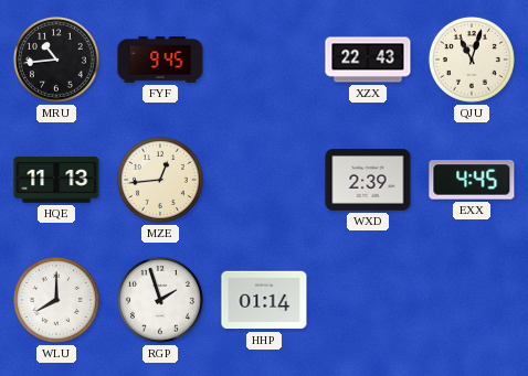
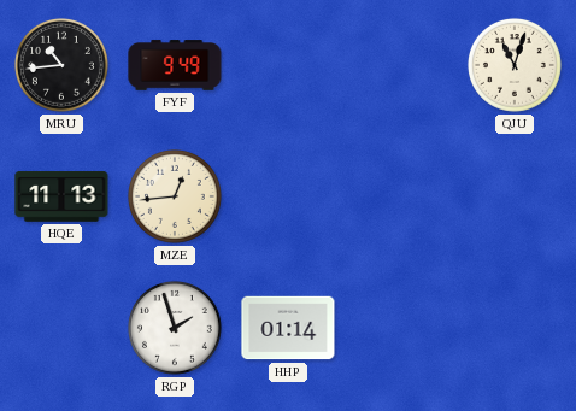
FYF: 9:45 -> 9:49
XZX: 22:43 -> none
WXD: 2:39 -> none
EXX: 4:45 -> none
WLU: 8:00 -> none
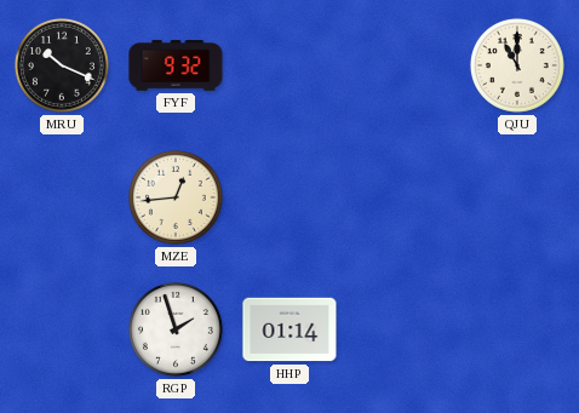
MRU: 10:44 -> 10:19
FYF: 9:49 -> 9:32
QJU: 11:03 -> 11:00
HQE: 11:13 -> none
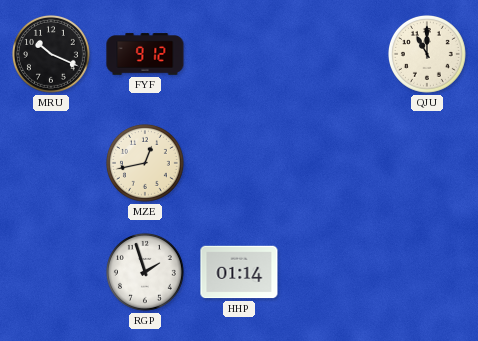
FYF: 9:32 -> 9:12
MZE: 12:44 -> 12:43
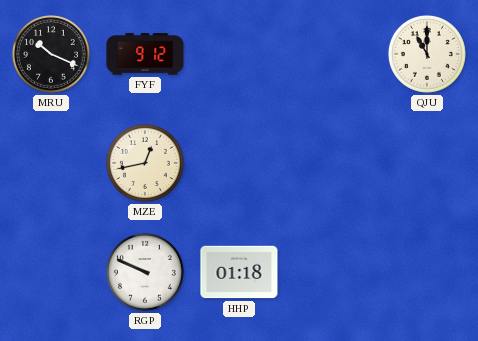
RGP: 1:57 -> 9:49
HHP: 01:14 -> 01:18
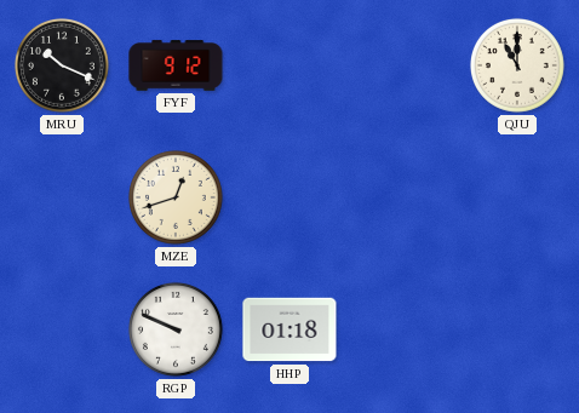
MZE: 12:43 -> 12:42
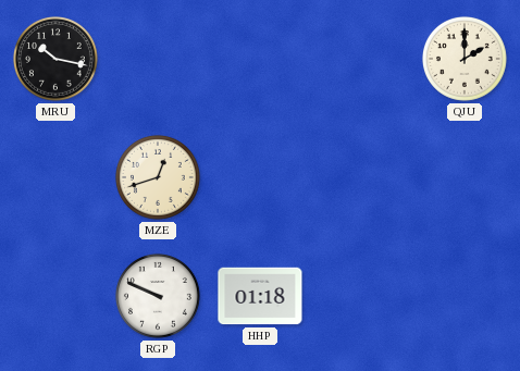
MRU: 10:19 -> 10:17
FYF: 9:12 -> none
QJU: 11:00 -> 2:00
